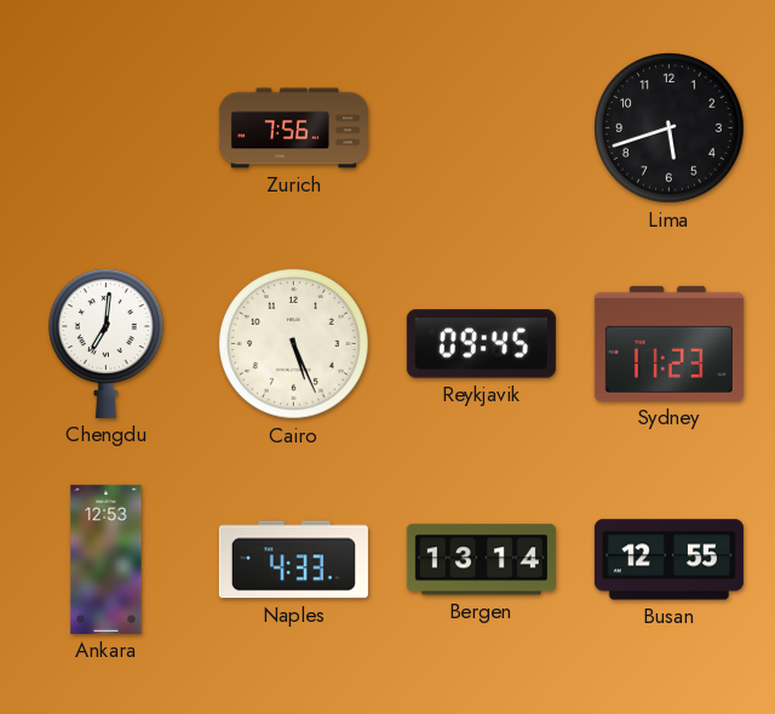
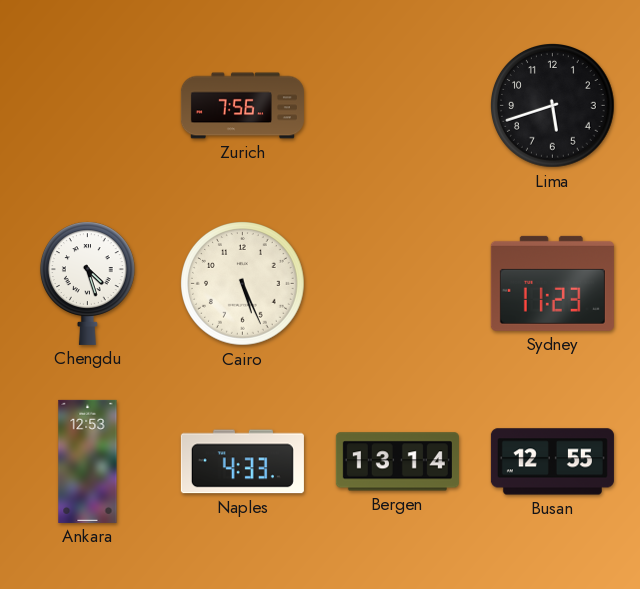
Chengdu: 7:01 -> 4:27
Reykjavik: 09:45 -> none
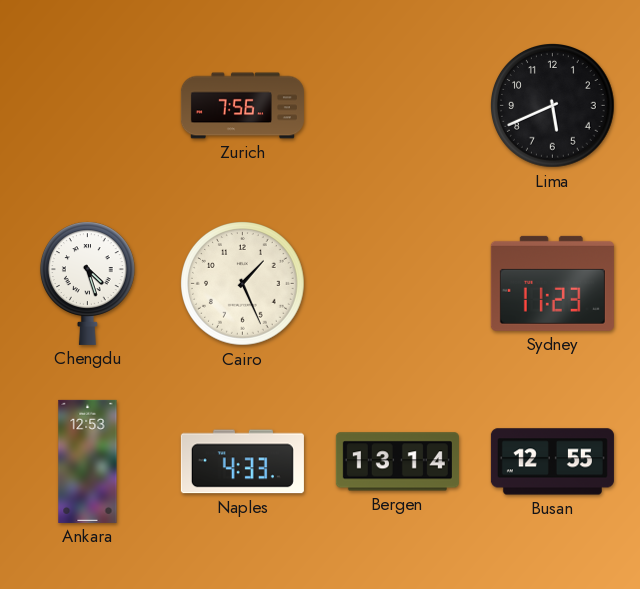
Lima: 5:42 -> 5:41
Cairo: 5:26 -> 1:26
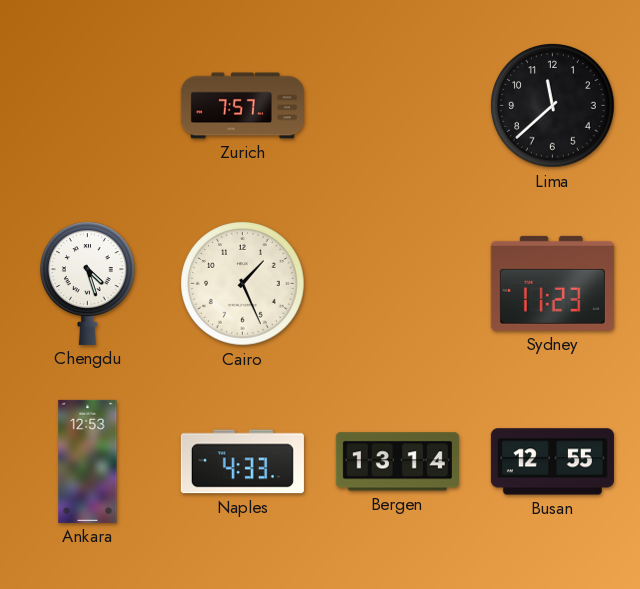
Zurich: 7:56 -> 7:57
Lima: 5:41 -> 11:38
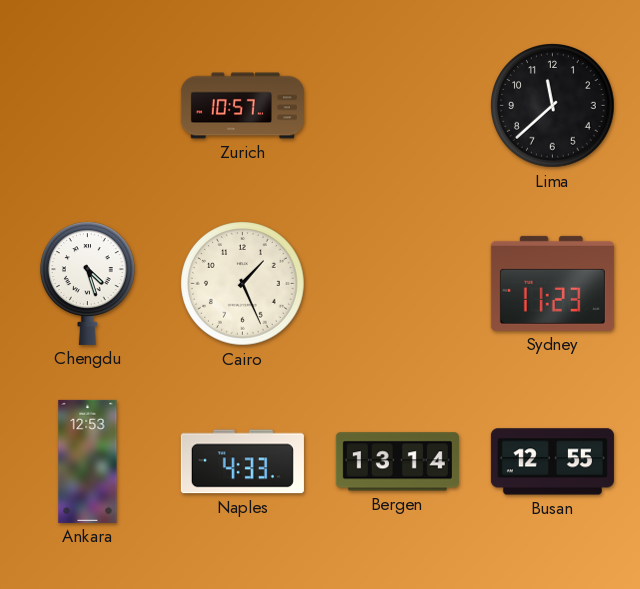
Zurich: 7:57 -> 10:57
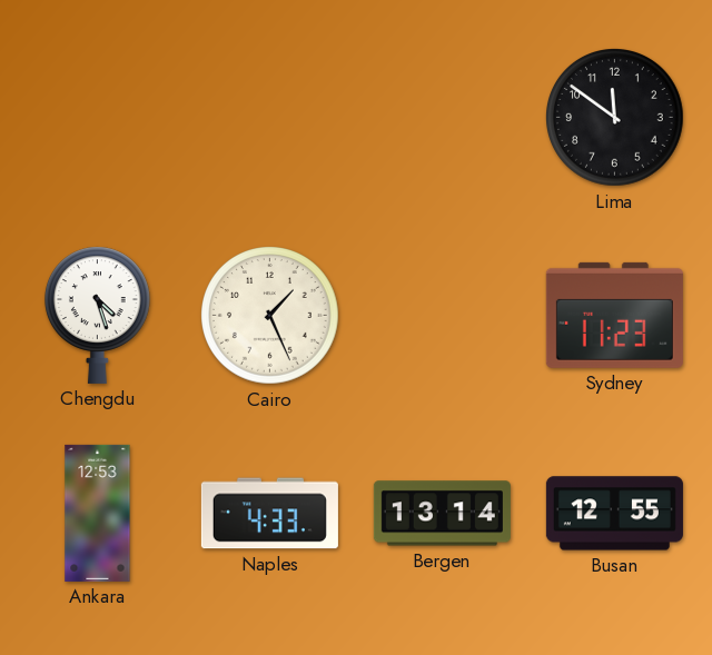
Zurich: 10:57 -> none
Lima: 11:38 -> 11:51
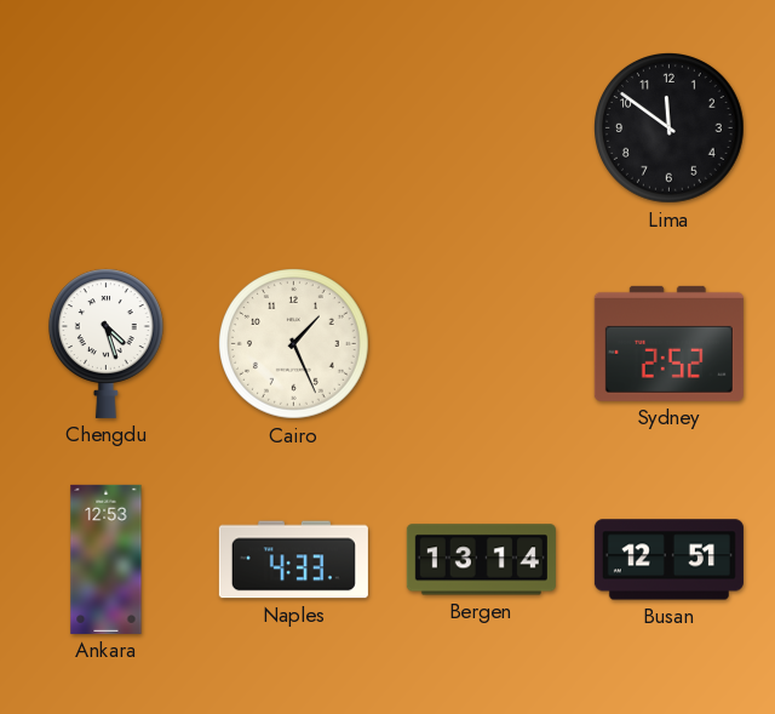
Sydney: 11:23 -> 2:52
Busan: 12:55 -> 12:51
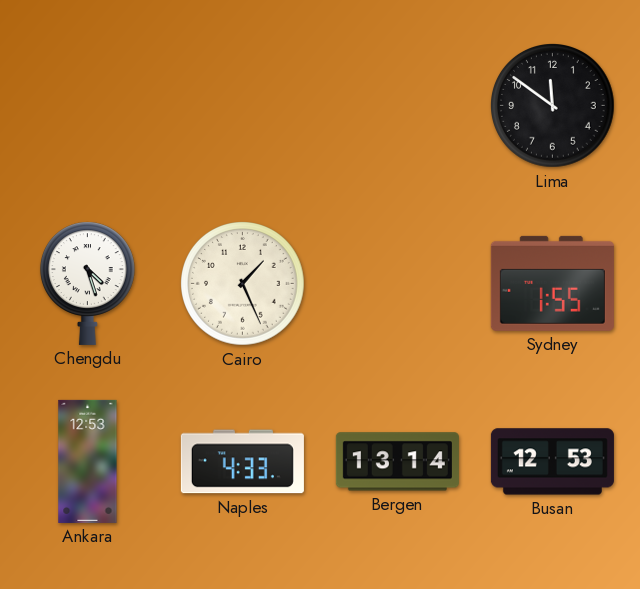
Sydney: 2:52 -> 1:55
Busan: 12:51 -> 12:53
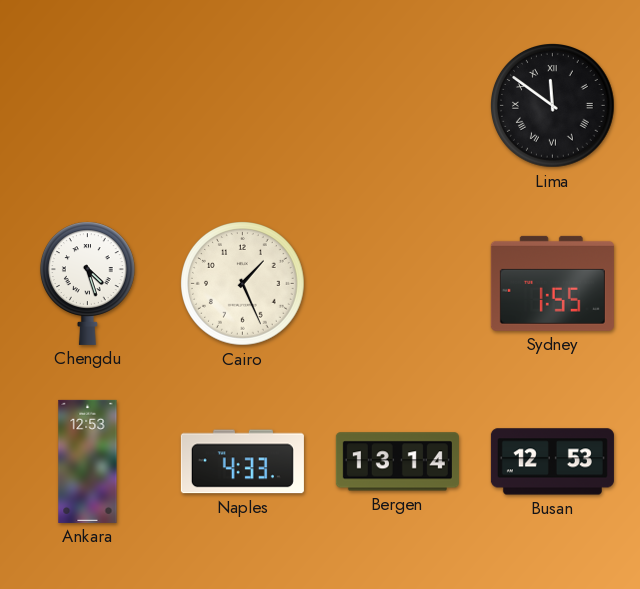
Lima numerals: Arabic -> Roman
